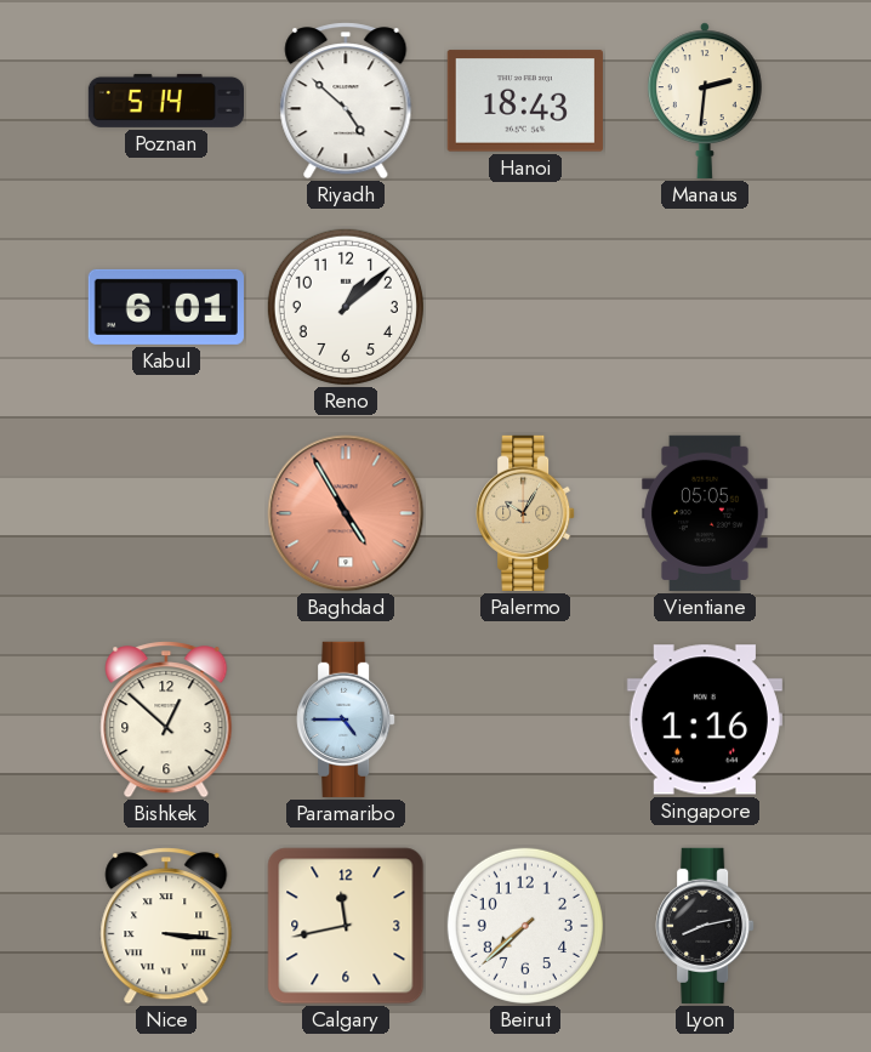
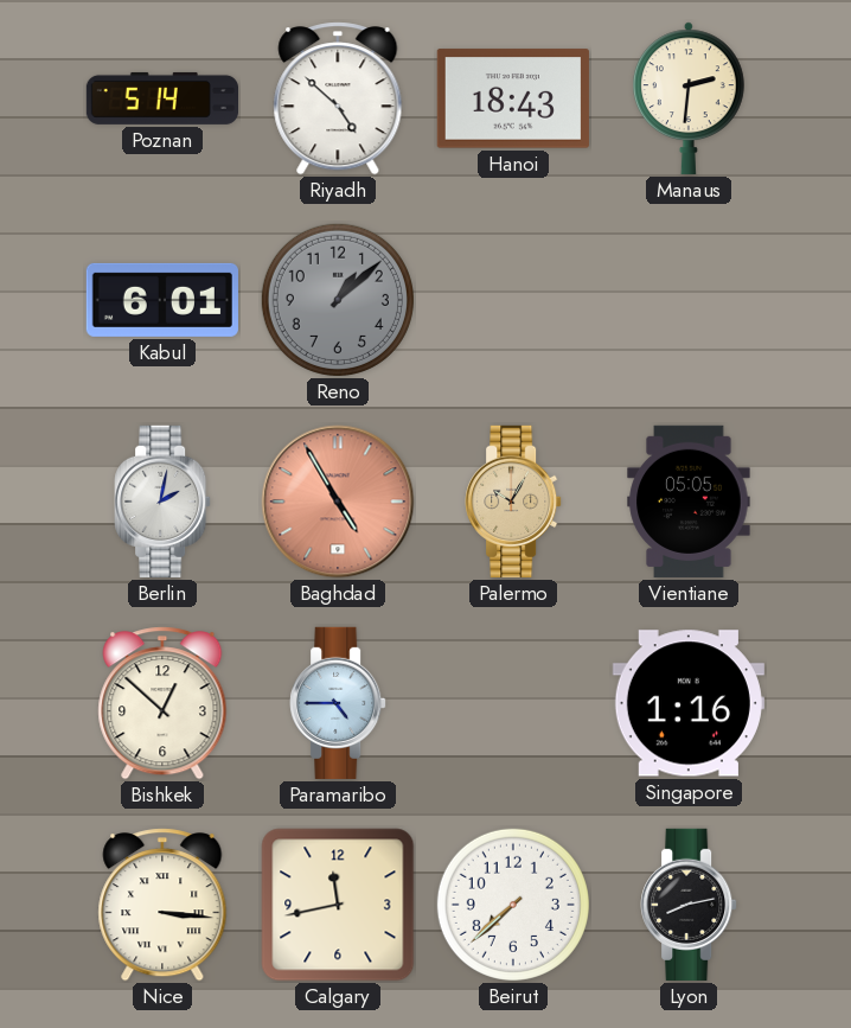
Reno dial: white -> grey
Berlin: none -> 2:02
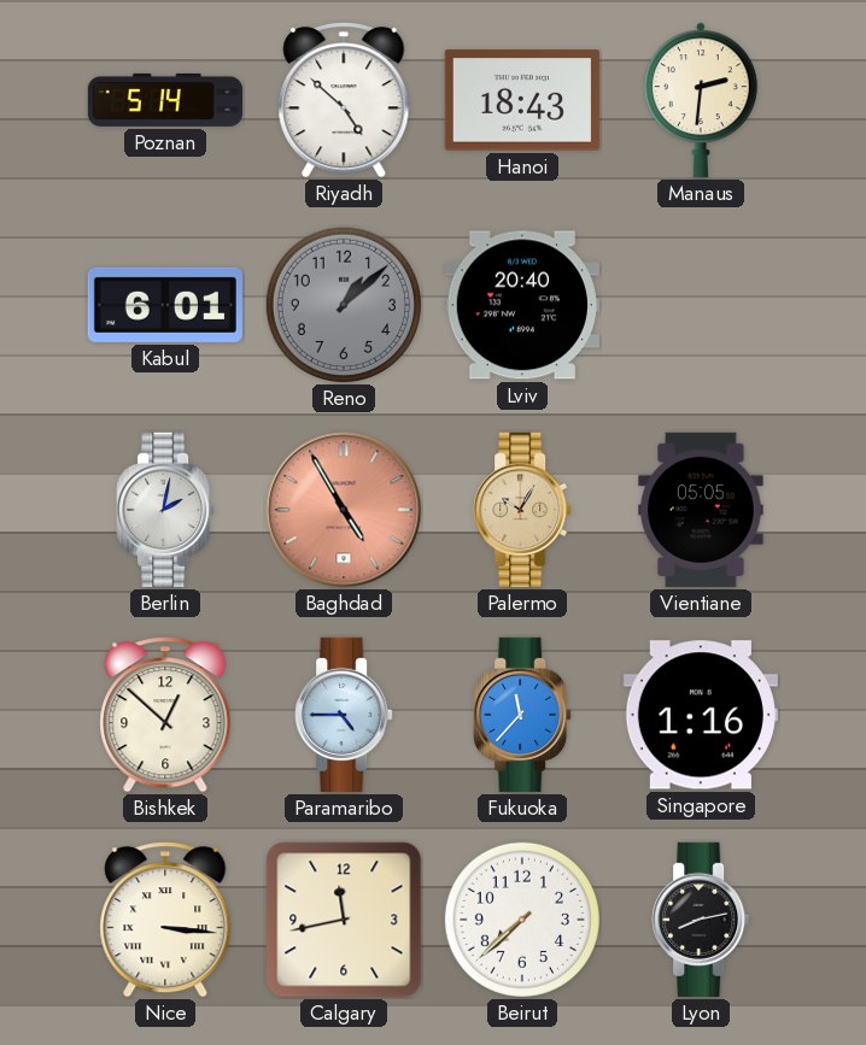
Lviv: none -> 20:40
Fukuoka: none -> 11:37
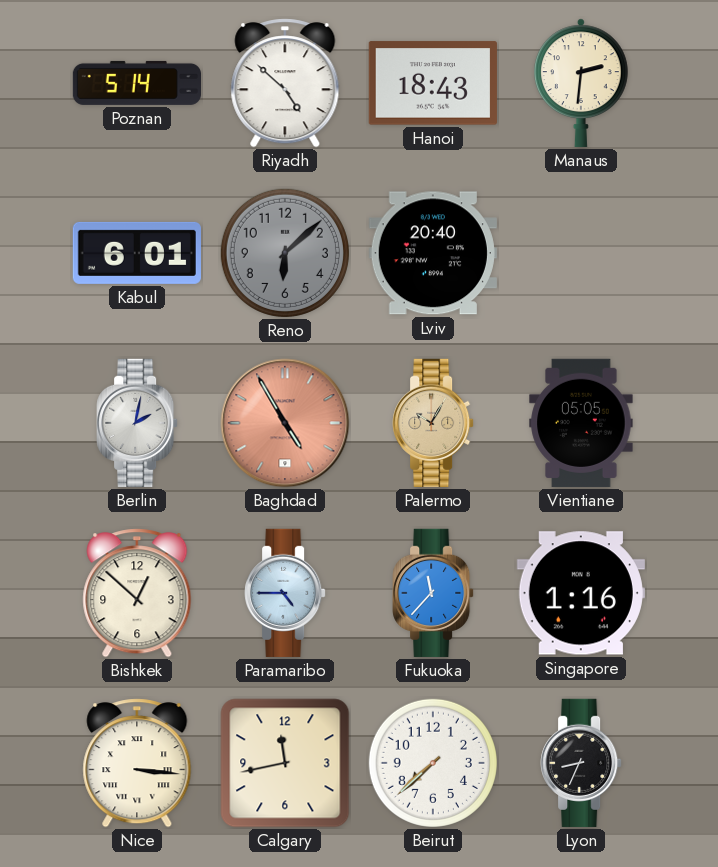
Reno: 1:08 -> 6:08
Lyon: 8:13 -> 8:34
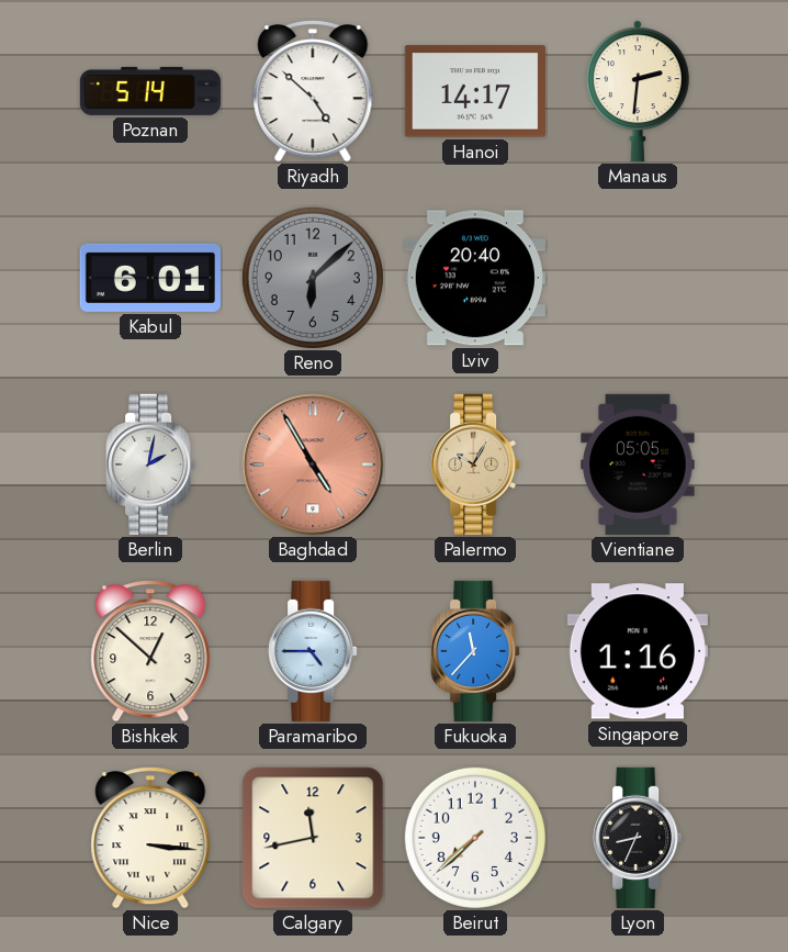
Hanoi: 18:43 -> 14:17
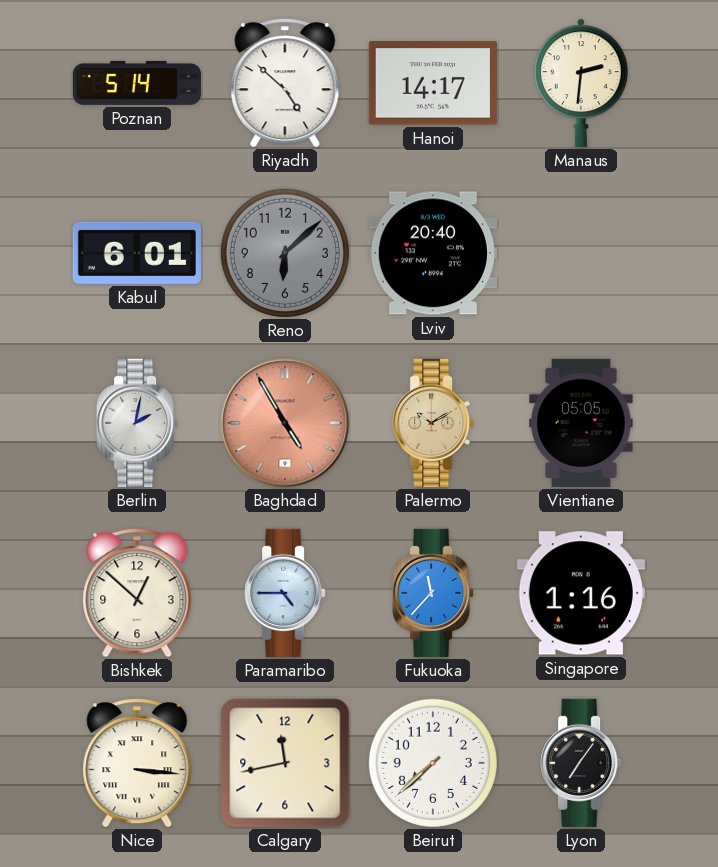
Palermo: 10:05 -> 10:10
Lyon: 8:34 -> 7:06
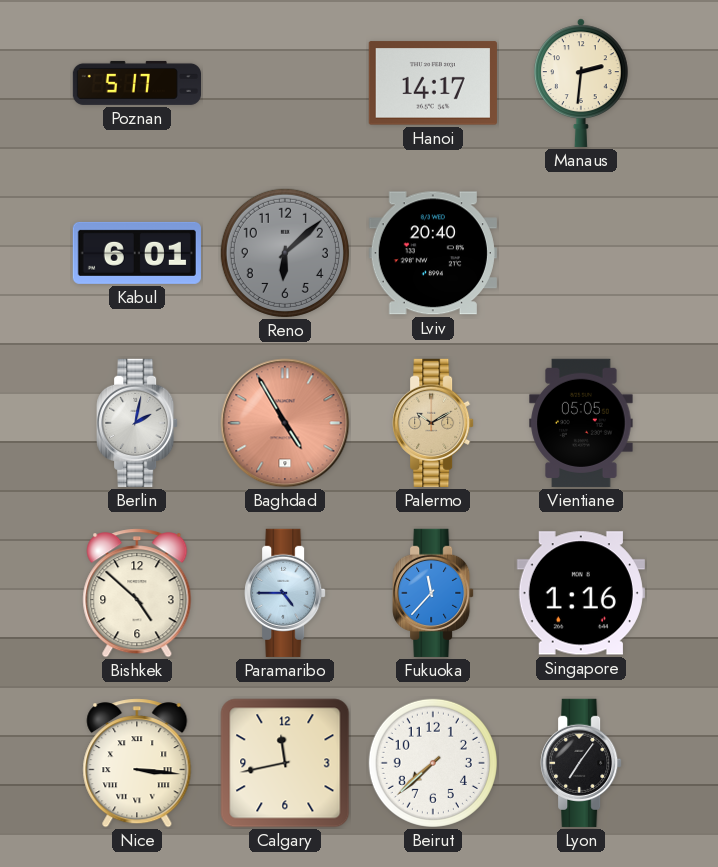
Poznan: 5:14 -> 5:17
Riyadh: 4:52 -> none
Bishkek: 12:52 -> 4:52
